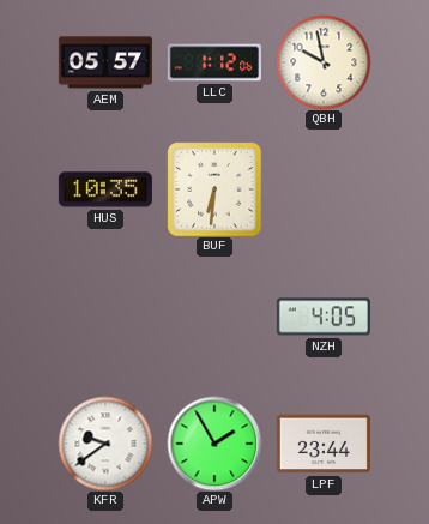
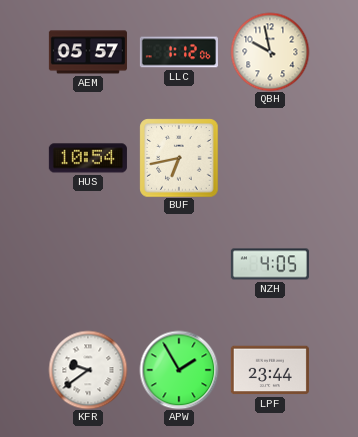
HUS: 10:35 -> 10:54
BUF: 6:31 -> 6:43
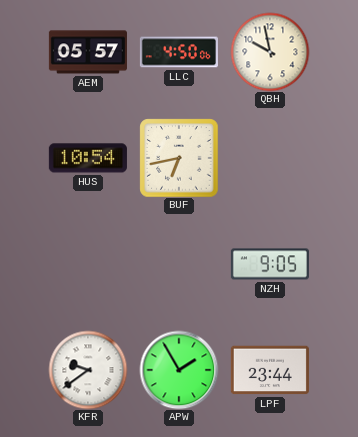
LLC: 1:12 -> 4:50
NZH: 4:05 -> 9:05
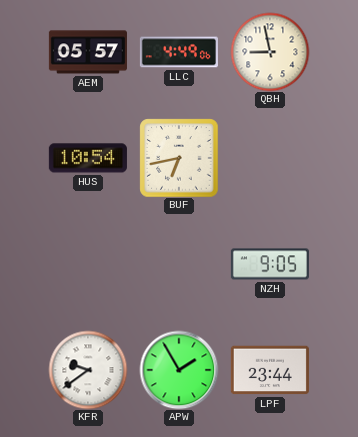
LLC: 4:50 -> 4:49
QBH: 9:58 -> 8:58
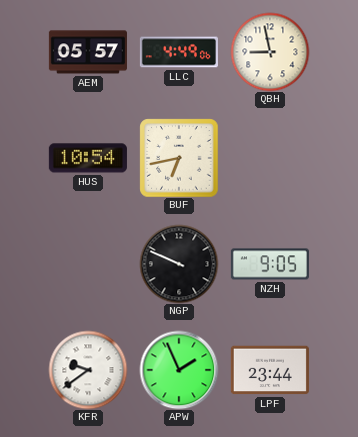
NGP: none -> 9:49
APW: 1:55 -> 1:56
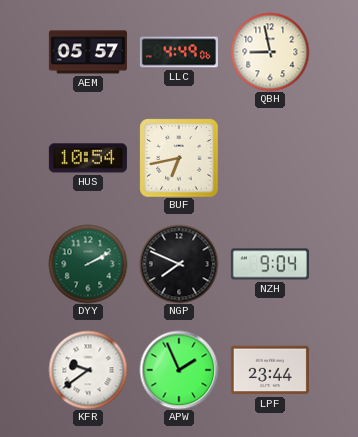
DYY: none -> 2:10
NGP: 9:49 -> 7:49
NZH: 9:05 -> 9:04
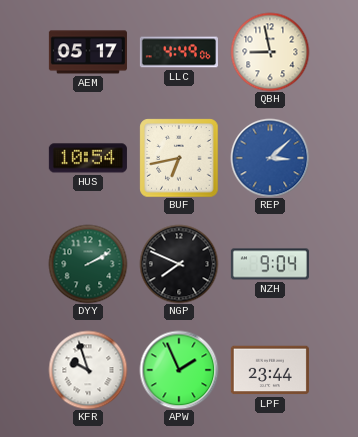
AEM: 05:57 -> 05:17
REP: none -> 3:08
KFR: 9:39 -> 9:57
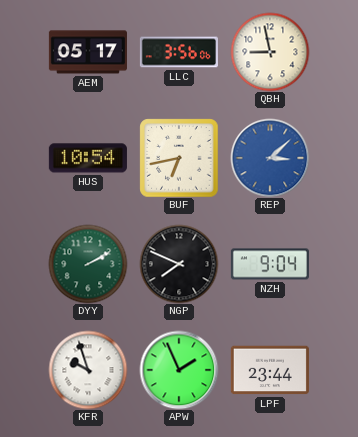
LLC: 4:49 -> 3:56
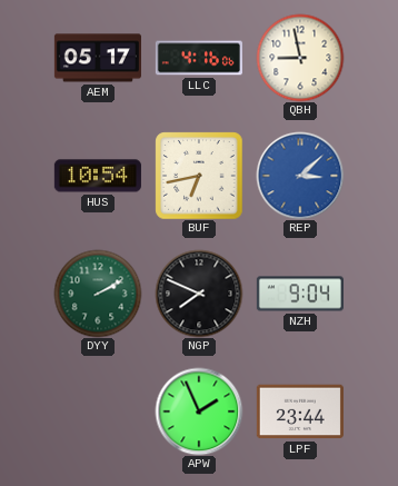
LLC: 3:56 -> 4:16
KFR: 9:57 -> none
